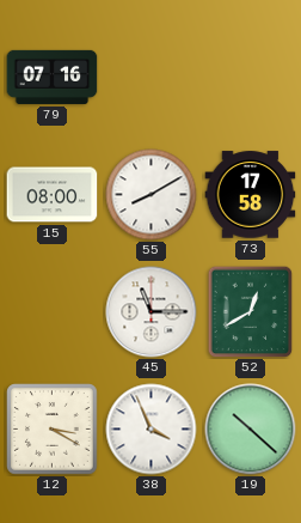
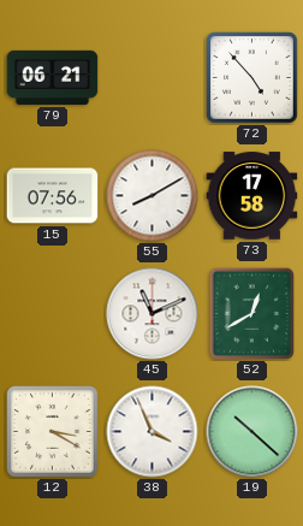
79: 07:16 -> 06:21
72: none -> 4:53
15: 08:00 -> 07:56
45: 11:15 -> 11:11
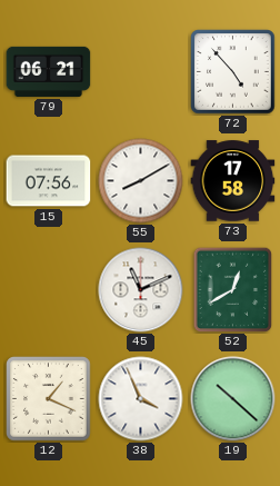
12: 3:20 -> 1:19
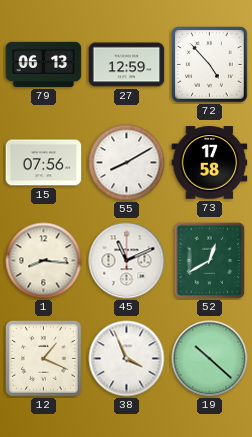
79: 06:21 -> 06:13
27: none -> 12:59
1: none -> 8:16
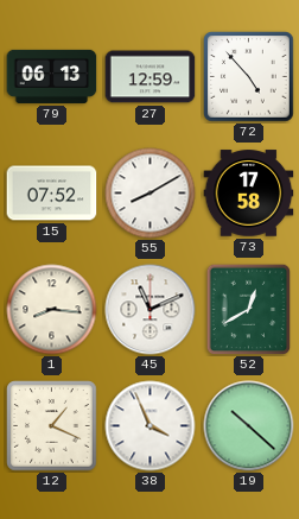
15: 07:56 -> 07:52
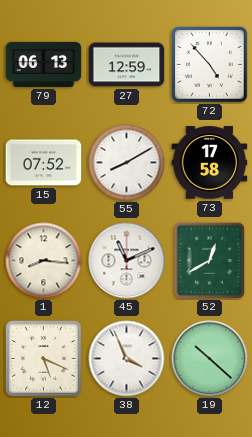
12: 1:19 -> 5:19
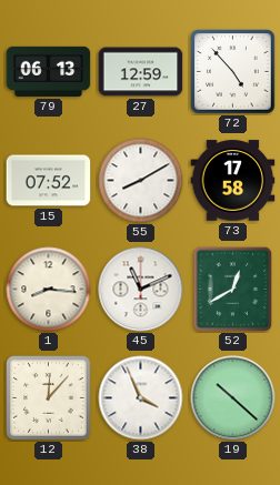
12: 5:19 -> 12:07
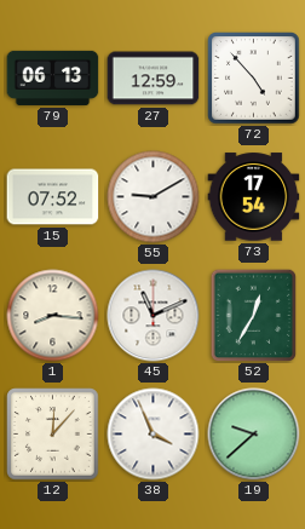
55: 8:10 -> 9:10
73: 17:58 -> 17:54
52: 12:40 -> 12:35
19: 10:22 -> 9:38
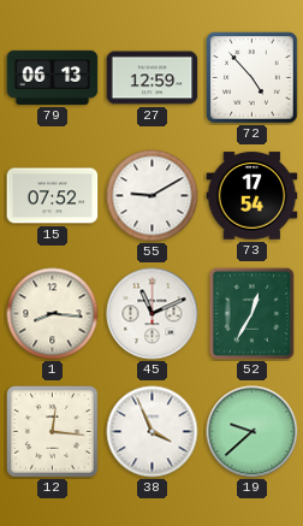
12: 12:07 -> 12:16
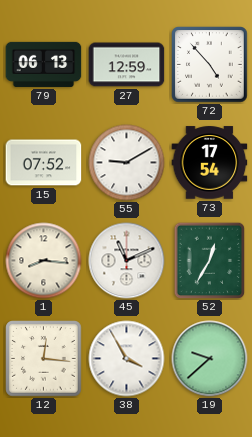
38: 3:56 -> 3:55
